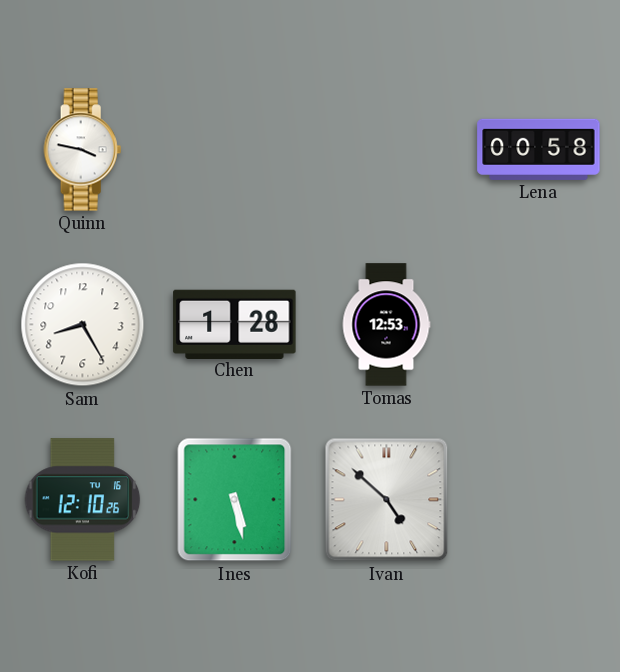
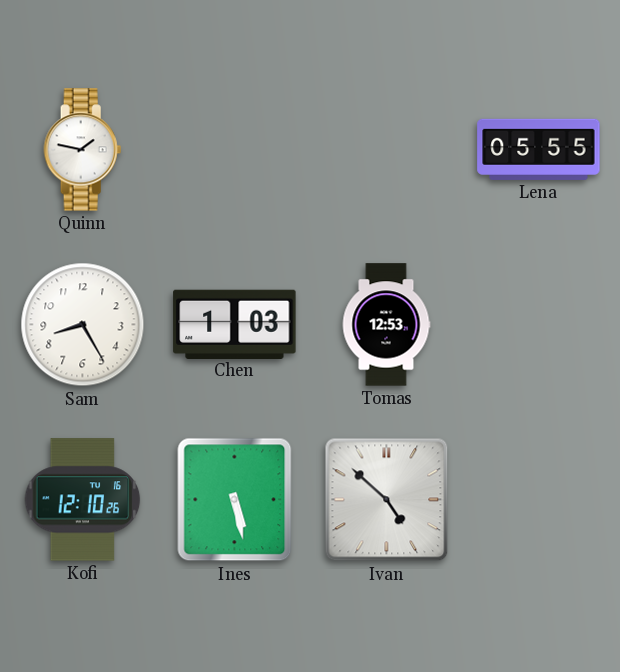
Quinn: 3:47 -> 1:47
Lena: 00:58 -> 05:55
Chen: 1:28 -> 1:03
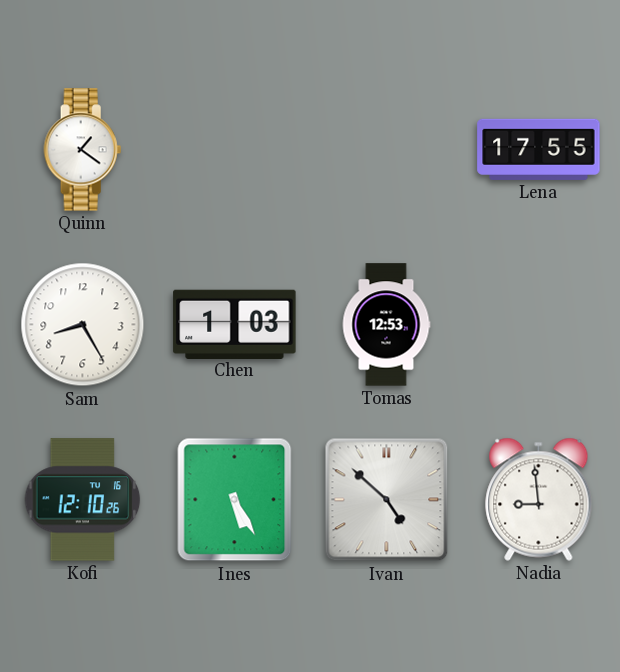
Quinn: 1:47 -> 1:21
Lena: 05:55 -> 17:55
Ines: 5:28 -> 5:25
Nadia: none -> 8:59
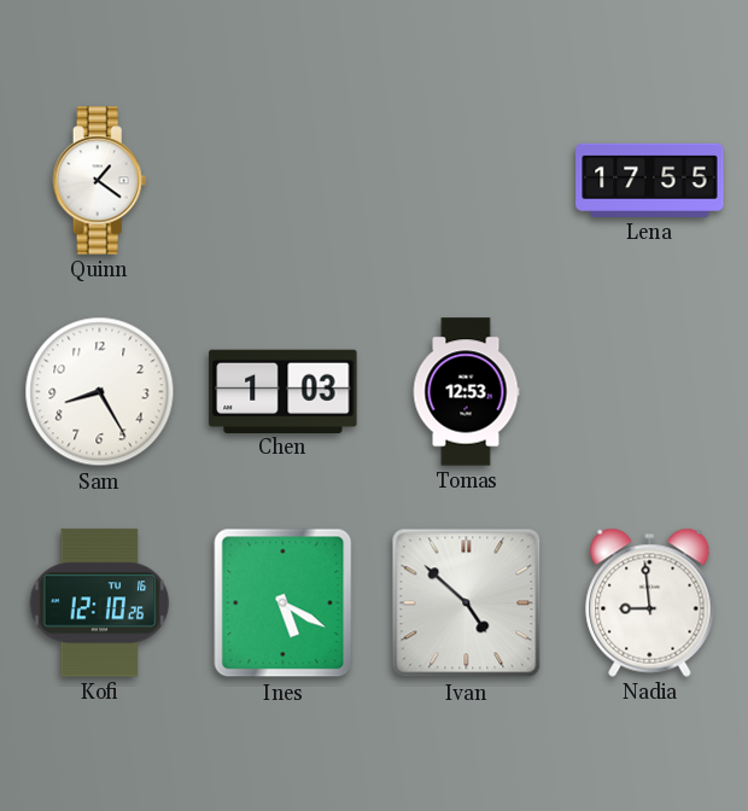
Ines: 5:25 -> 5:20
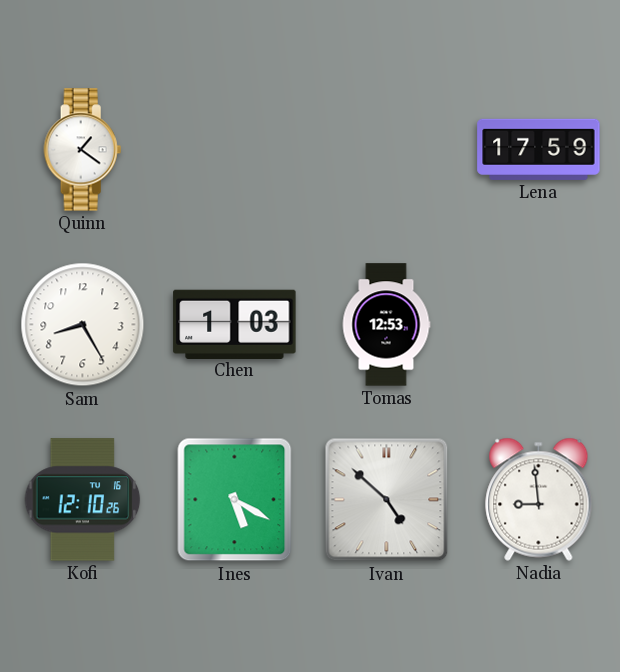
Lena: 17:55 -> 17:59
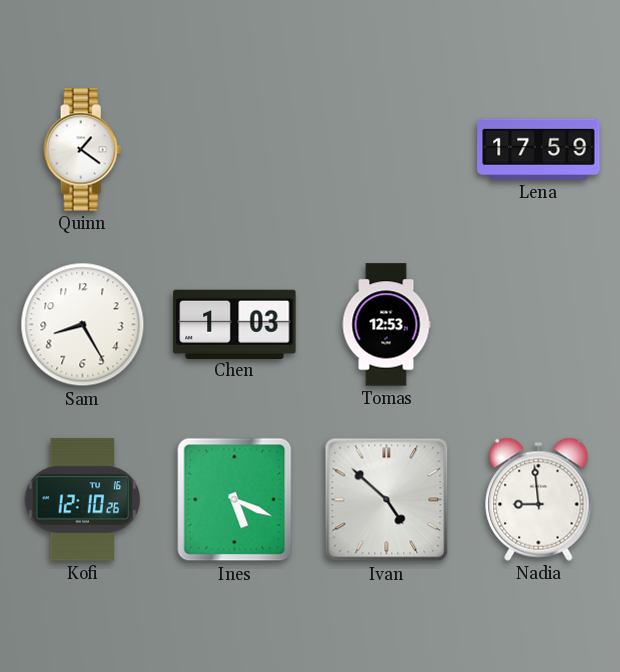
Ines: 5:20 -> 5:19
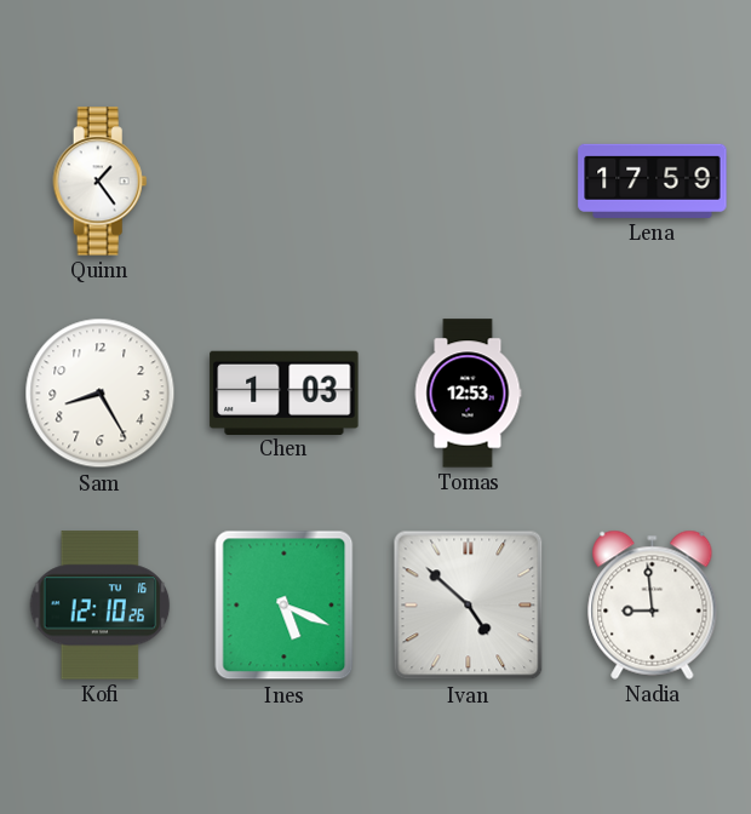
Quinn: 1:21 -> 1:24
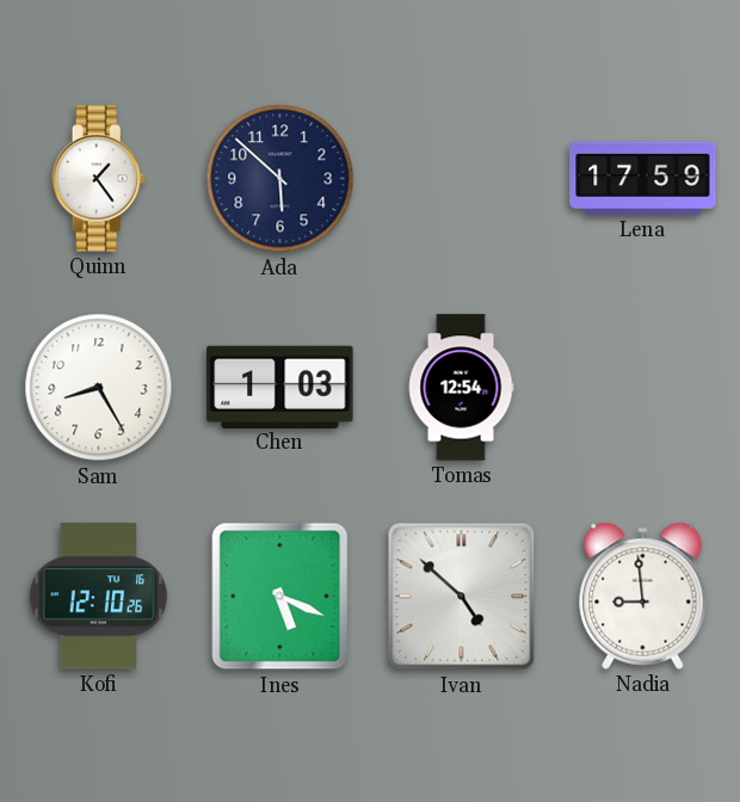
Ada: none -> 5:52
Tomas: 12:53 -> 12:54
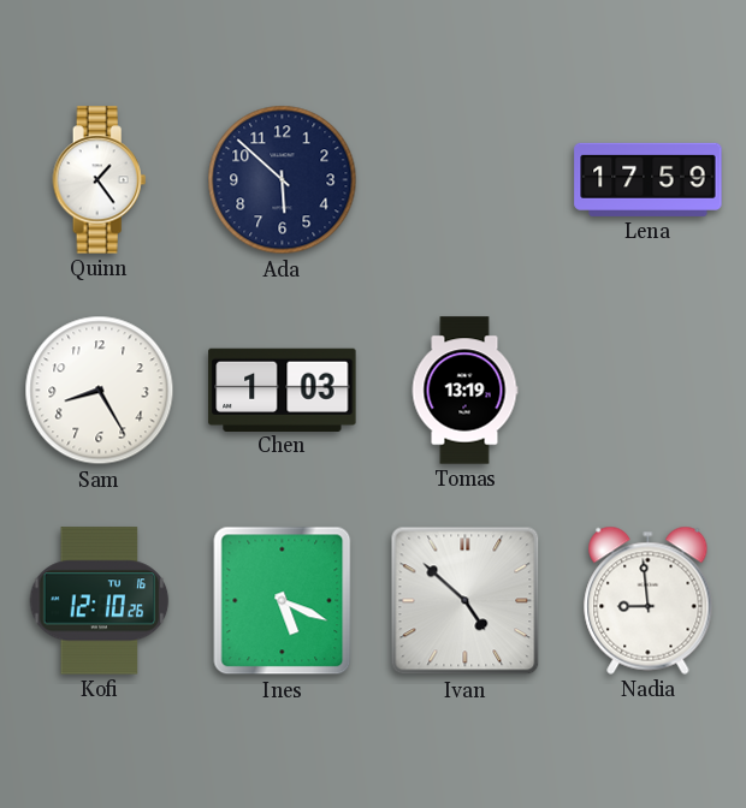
Tomas: 12:54 -> 13:19
